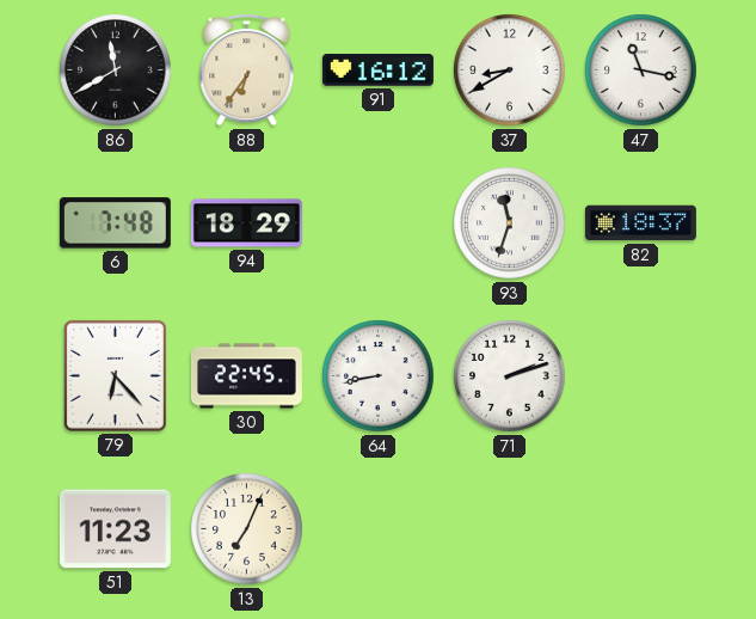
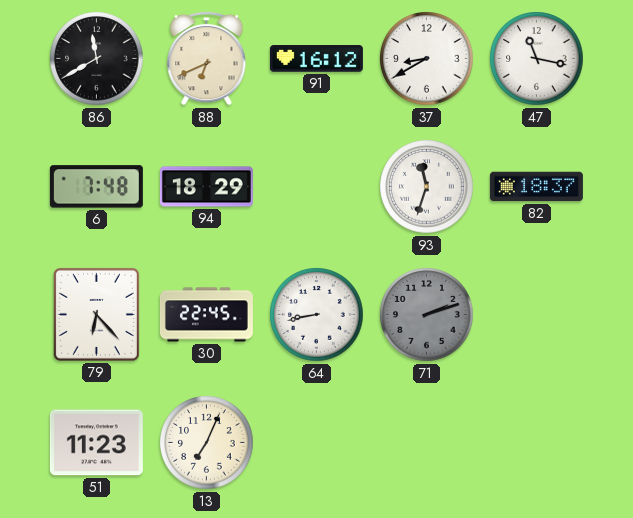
88: 6:36 -> 6:41
71 dial: white -> grey
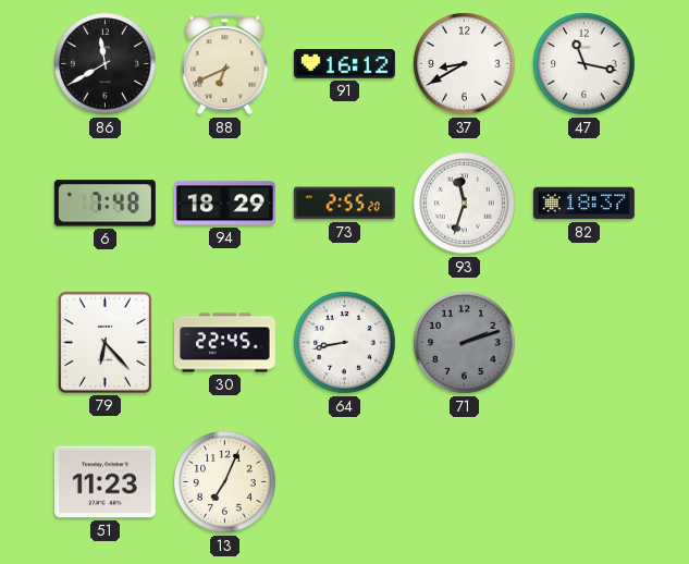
73: none -> 2:55
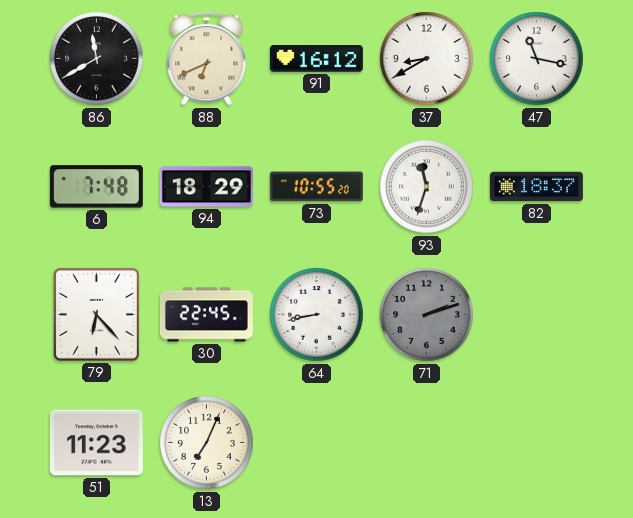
73: 2:55 -> 10:55
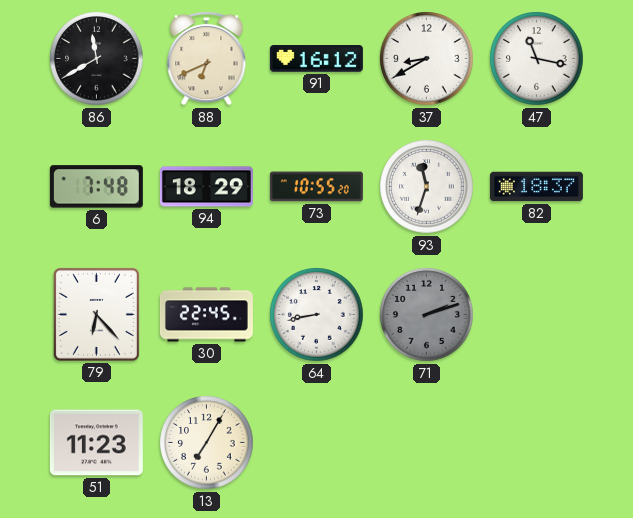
13: 7:04 -> 7:05
